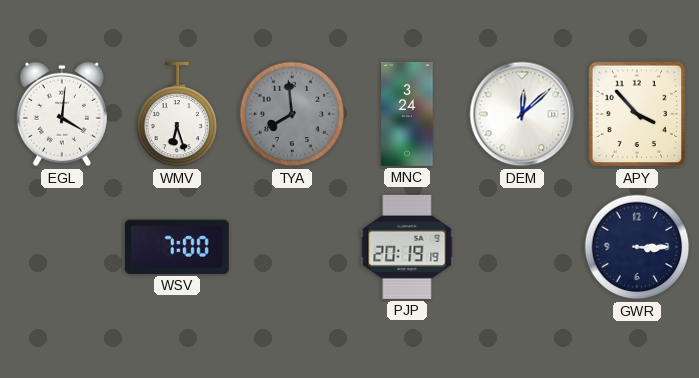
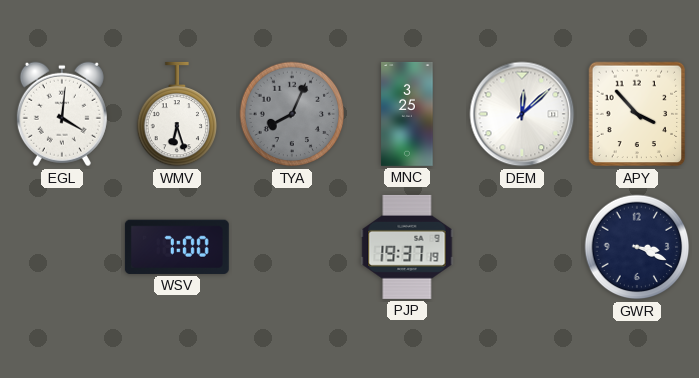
TYA: 7:59 -> 8:04
MNC: 3:24 -> 3:25
PJP: 20:19 -> 19:37
GWR: 3:15 -> 3:19
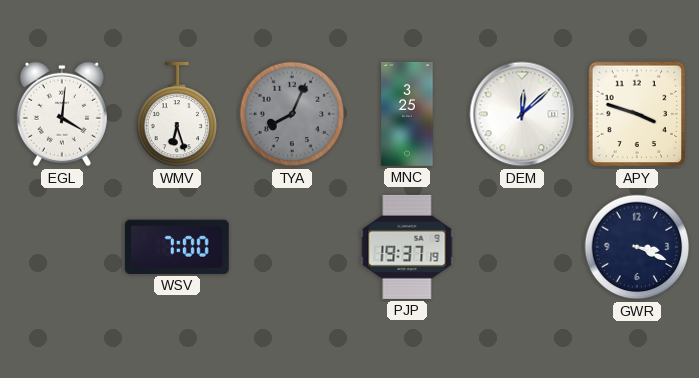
APY: 3:53 -> 3:48
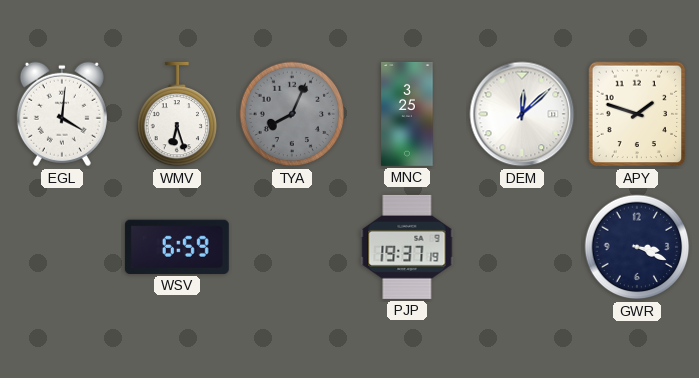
APY: 3:48 -> 1:48
WSV: 7:00 -> 6:59
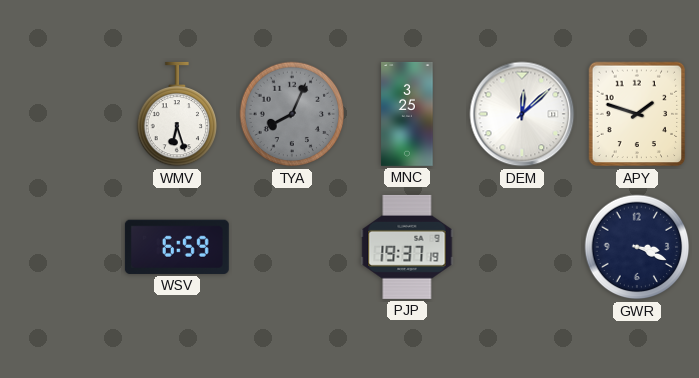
EGL: 4:01 -> none
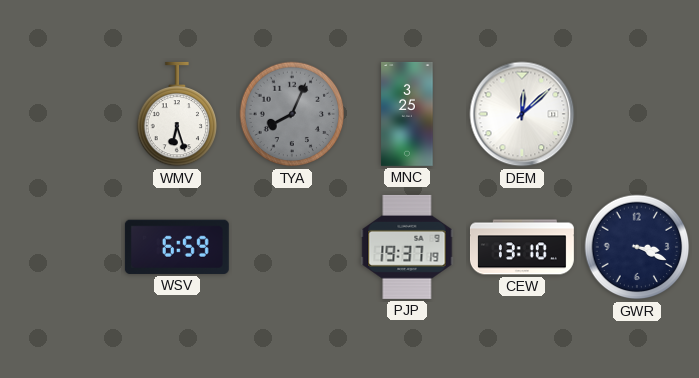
APY: 1:48 -> none
CEW: none -> 13:10
